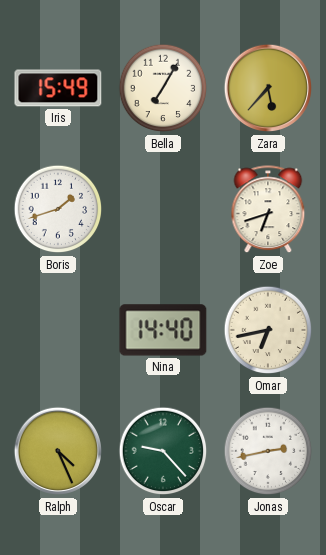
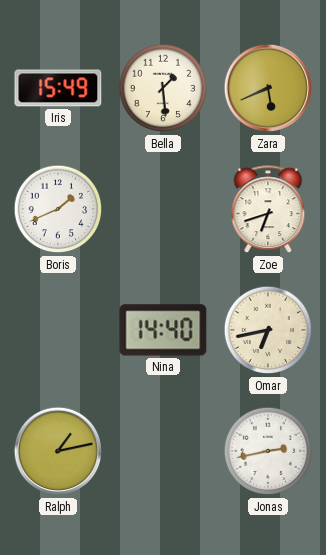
Bella: 7:05 -> 1:29
Zara: 5:37 -> 5:41
Boris: 1:42 -> 1:41
Ralph: 4:26 -> 1:13
Oscar: 9:23 -> none
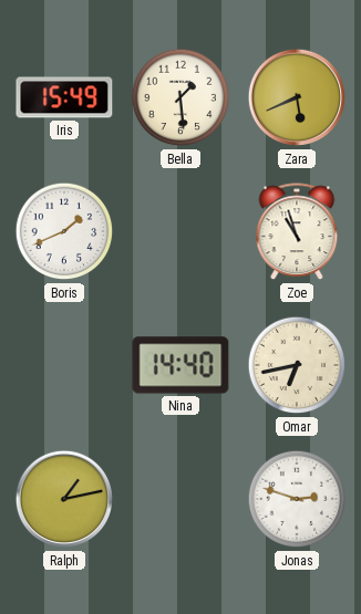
Zoe: 6:42 -> 10:57
Jonas: 2:43 -> 2:48
